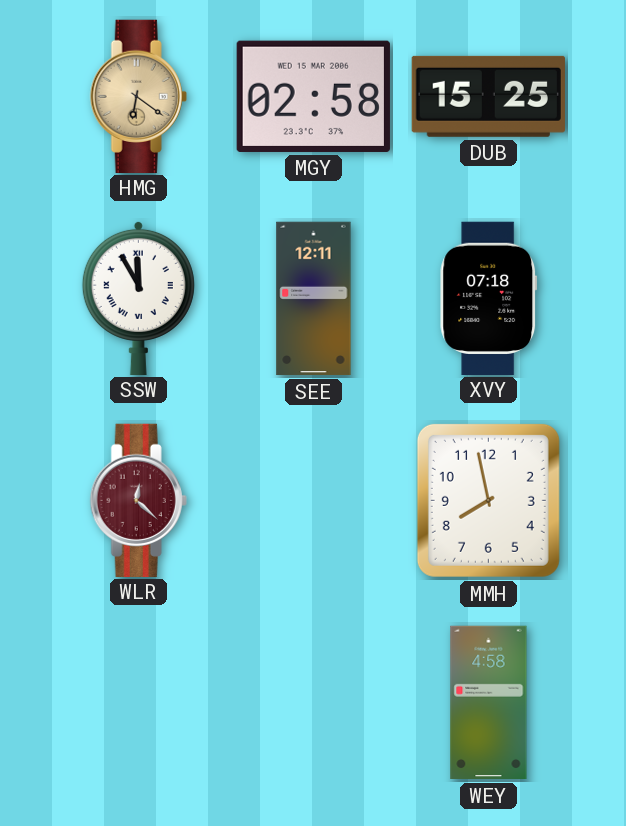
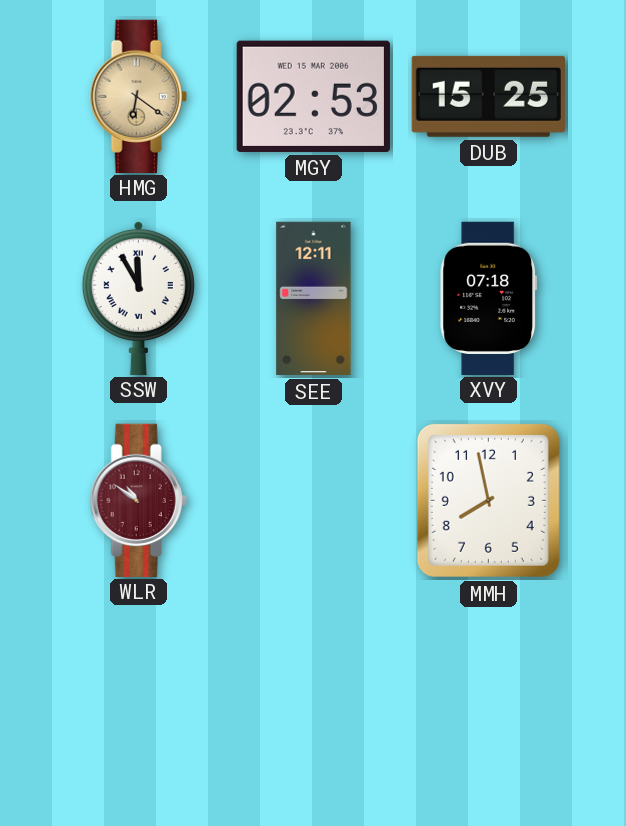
MGY: 02:58 -> 02:53
WLR: 12:22 -> 10:51
WEY: 4:58 -> none
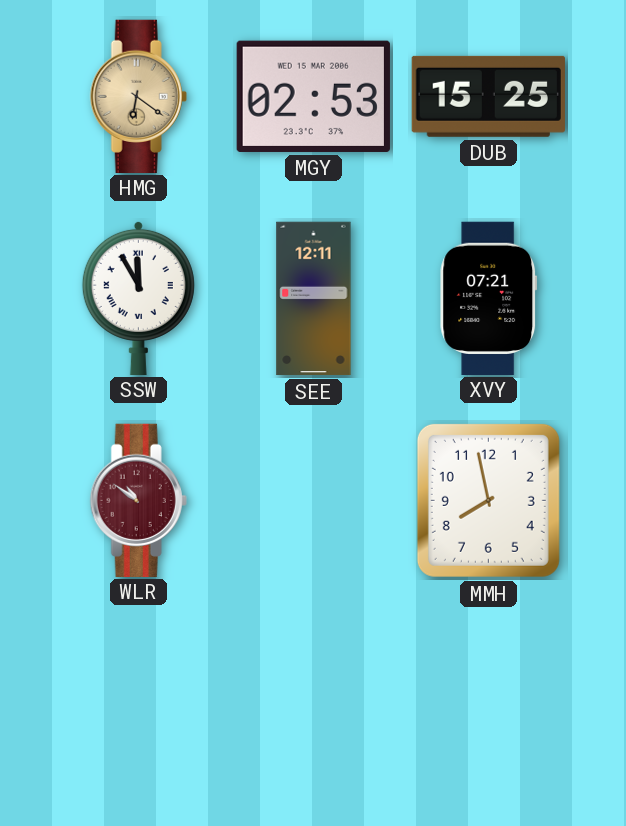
XVY: 07:18 -> 07:21
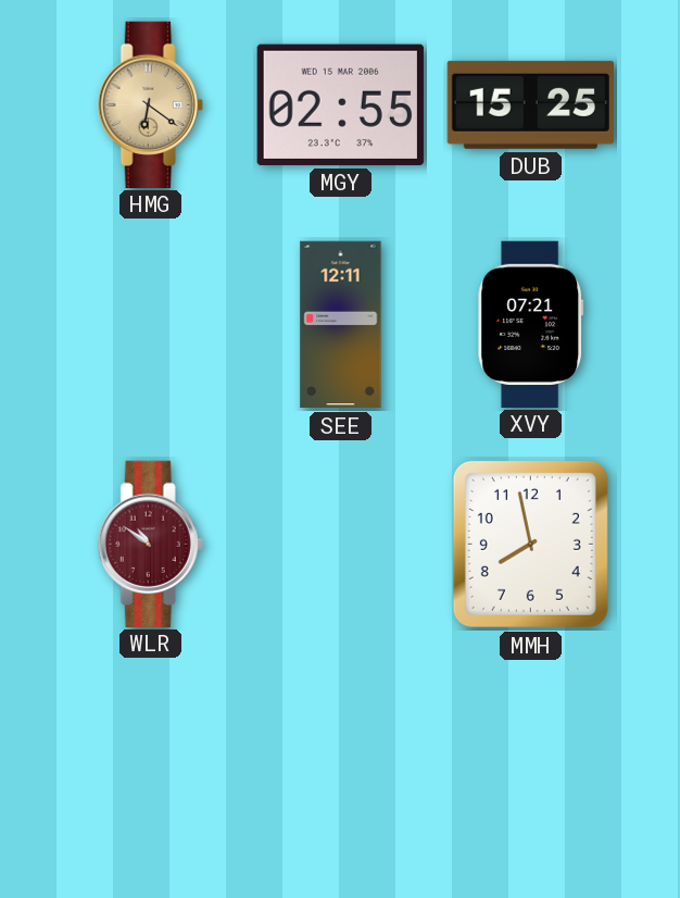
MGY: 02:53 -> 02:55
SSW: 11:55 -> none
